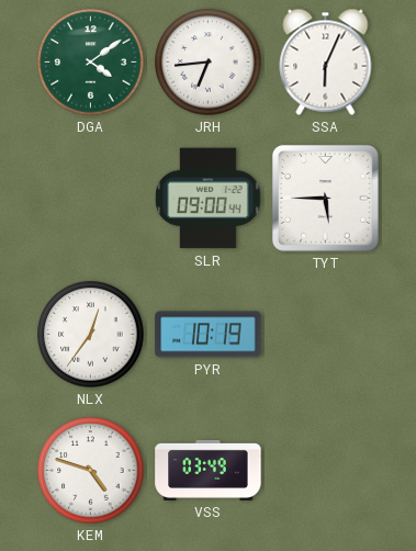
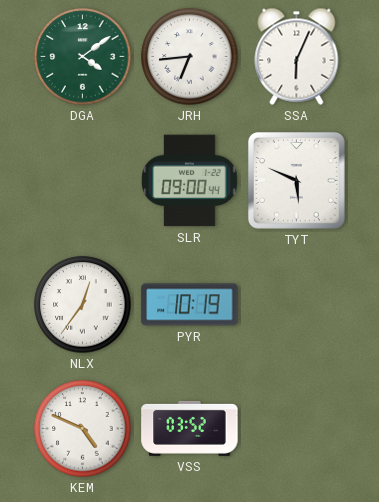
TYT: 5:45 -> 5:49
KEM: 4:48 -> 4:49
VSS: 03:49 -> 03:52
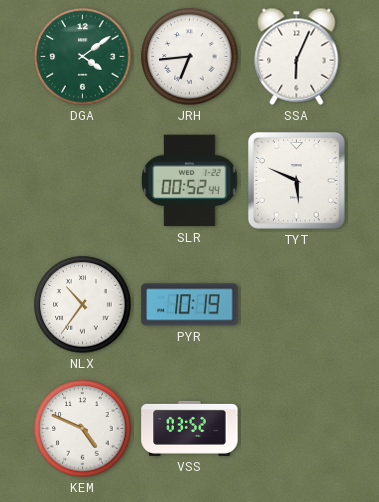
SLR: 09:00 -> 00:52
NLX: 12:36 -> 10:36
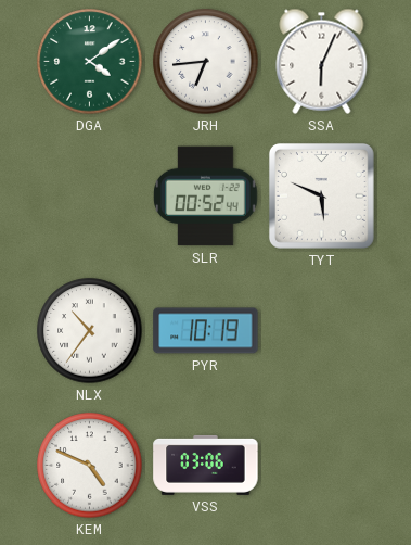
VSS: 03:52 -> 03:06
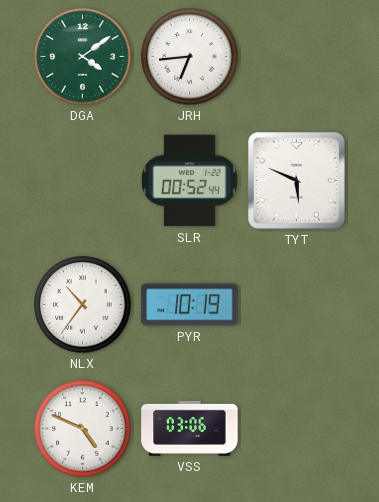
SSA: 6:04 -> none
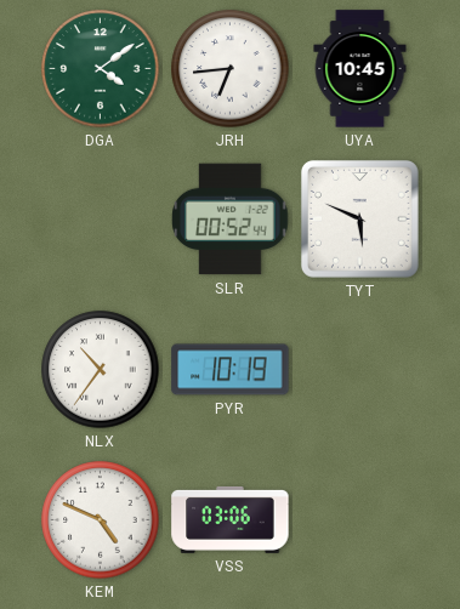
UYA: none -> 10:45
